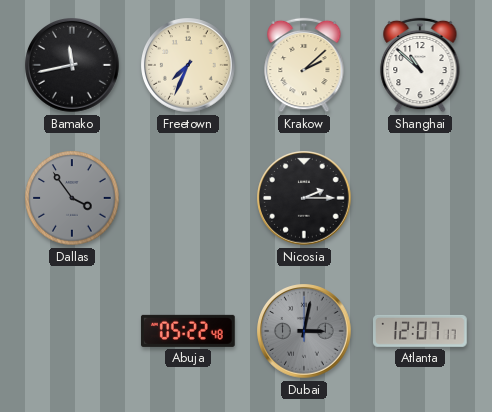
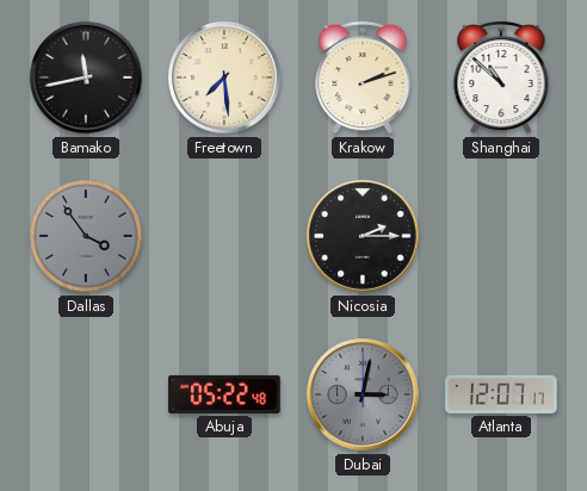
Freetown: 7:34 -> 7:29
Krakow: 2:08 -> 2:12
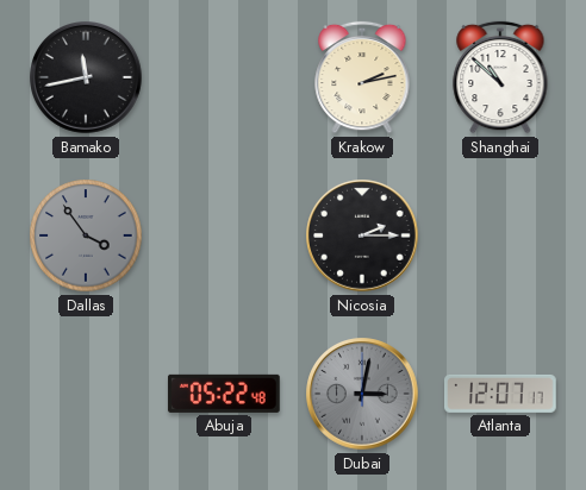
Freetown: 7:29 -> none
Krakow: 2:12 -> 2:13
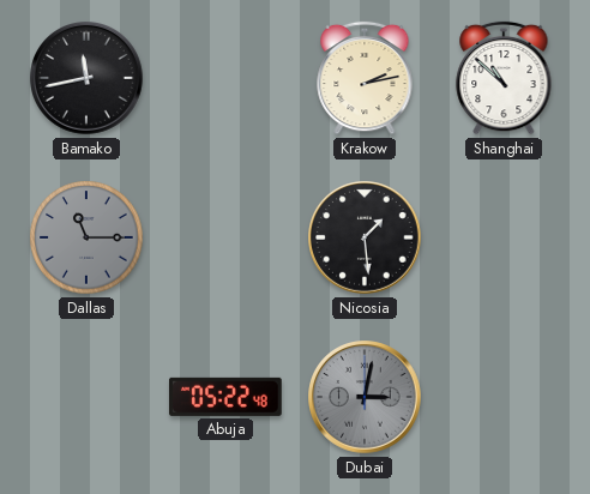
Dallas: 3:54 -> 11:15
Nicosia: 2:15 -> 1:29
Atlanta: 12:07 -> none
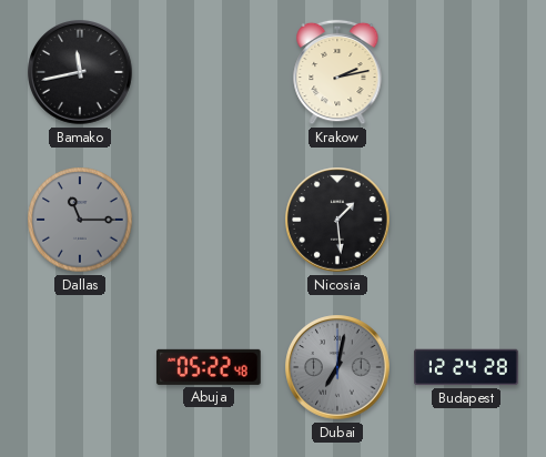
Shanghai: 10:52 -> none
Dubai: 3:02 -> 7:02
Budapest: none -> 12:24
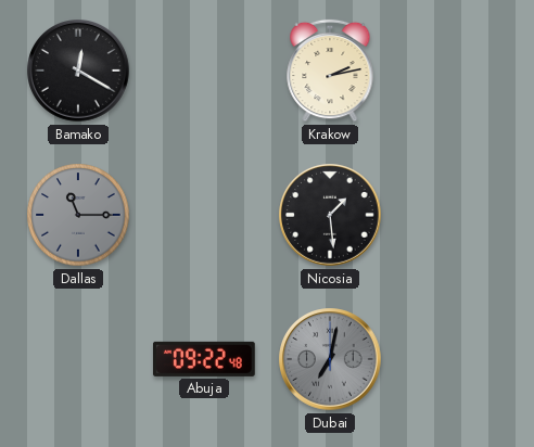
Bamako: 11:43 -> 12:20
Abuja: 05:22 -> 09:22
Budapest: 12:24 -> none
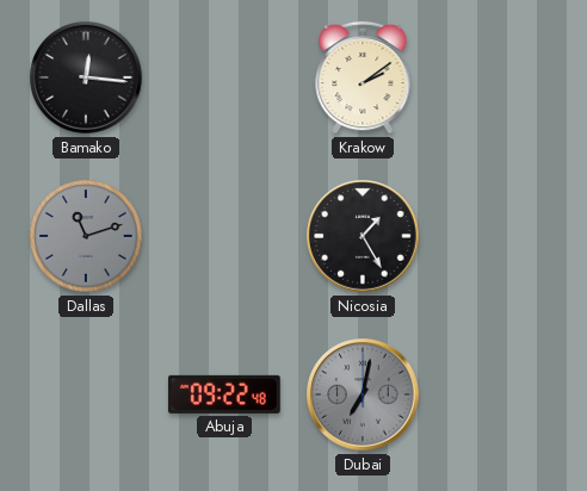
Bamako: 12:20 -> 12:16
Krakow: 2:13 -> 2:09
Dallas: 11:15 -> 11:12
Nicosia: 1:29 -> 1:25
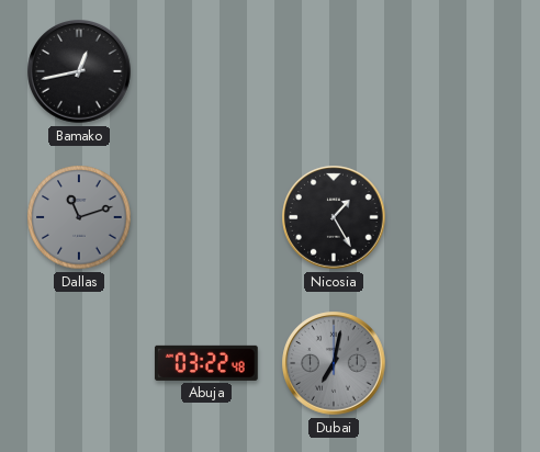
Bamako: 12:16 -> 12:43
Krakow: 2:09 -> none
Abuja: 09:22 -> 03:22
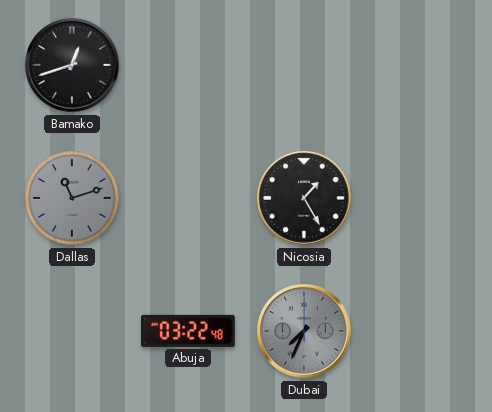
Bamako: 12:43 -> 12:42
Dubai: 7:02 -> 7:34
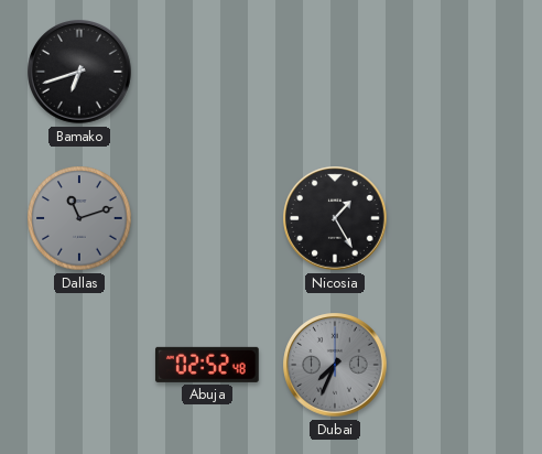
Bamako: 12:42 -> 6:42
Abuja: 03:22 -> 02:52
